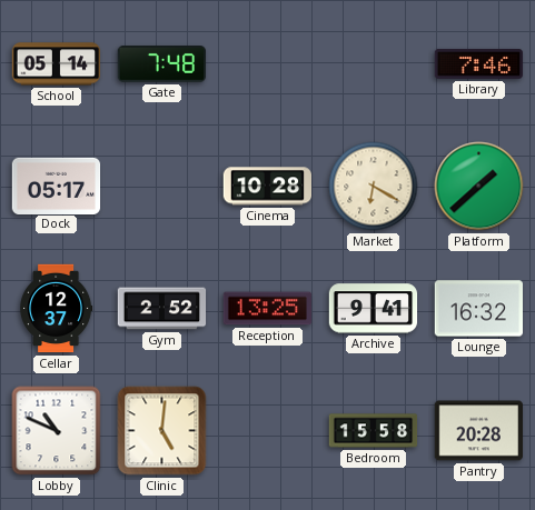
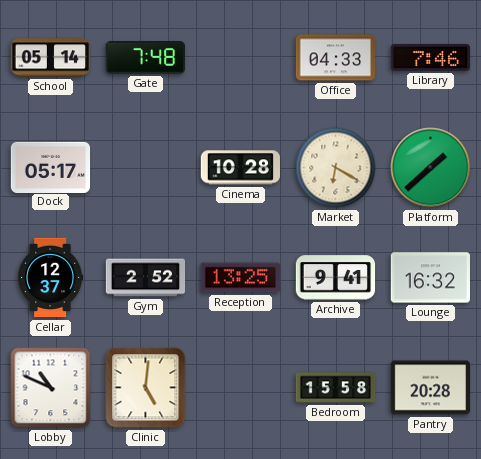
Office: none -> 04:33
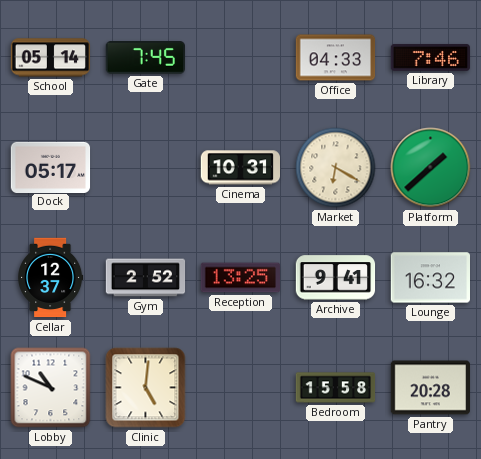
Gate: 7:48 -> 7:45
Cinema: 10:28 -> 10:31
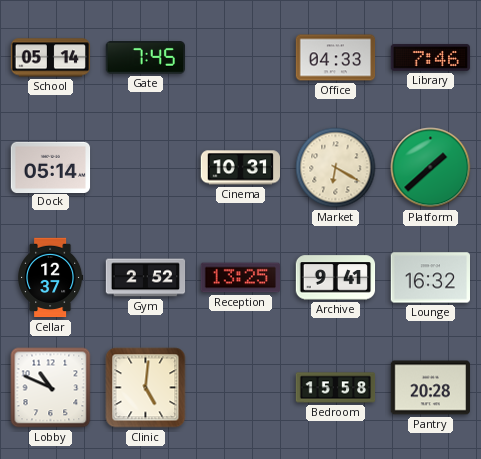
Dock: 05:17 -> 05:14
